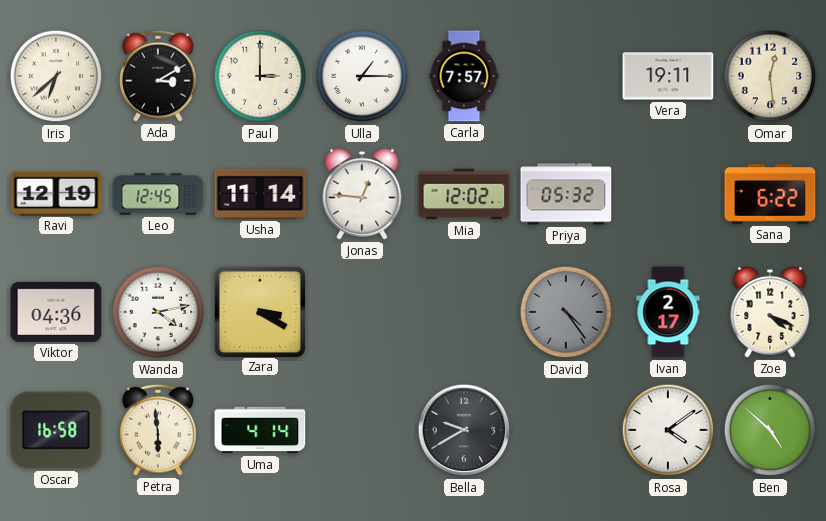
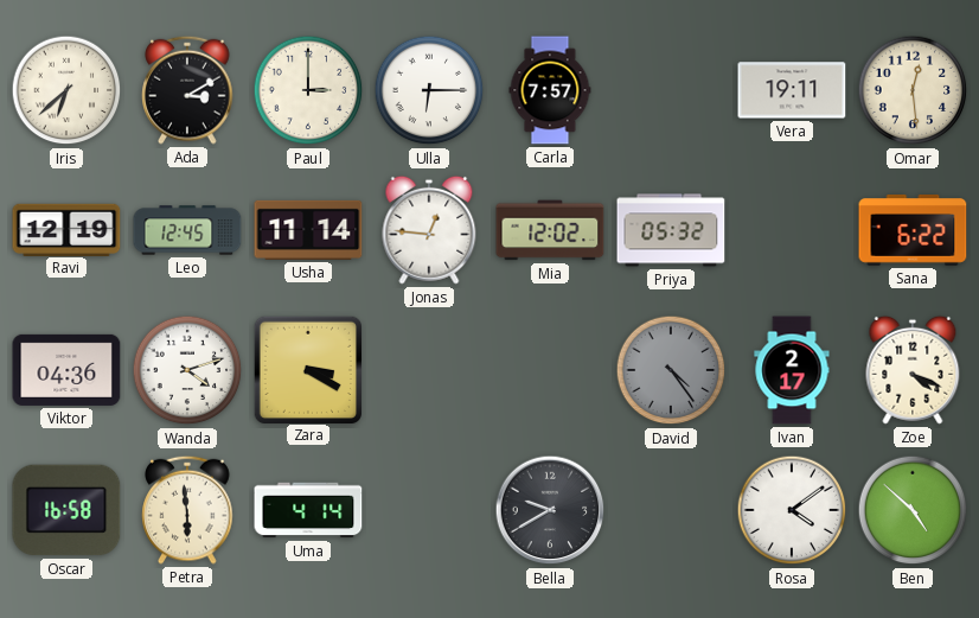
Ulla: 1:15 -> 6:15
Wanda: 4:13 -> 4:12
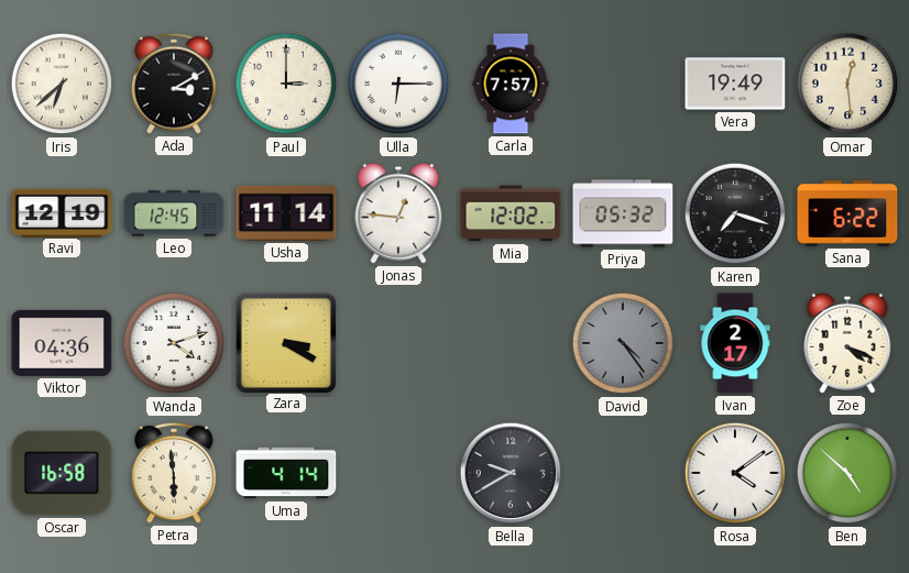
Vera: 19:11 -> 19:49
Karen: none -> 7:18
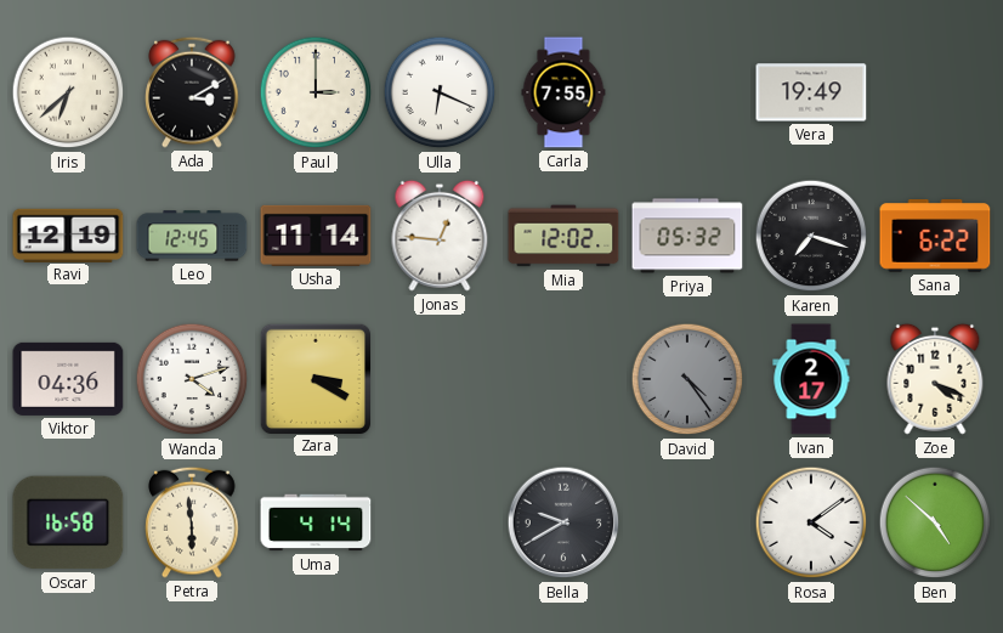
Ulla: 6:15 -> 6:19
Carla: 7:57 -> 7:55
Omar: 12:29 -> none
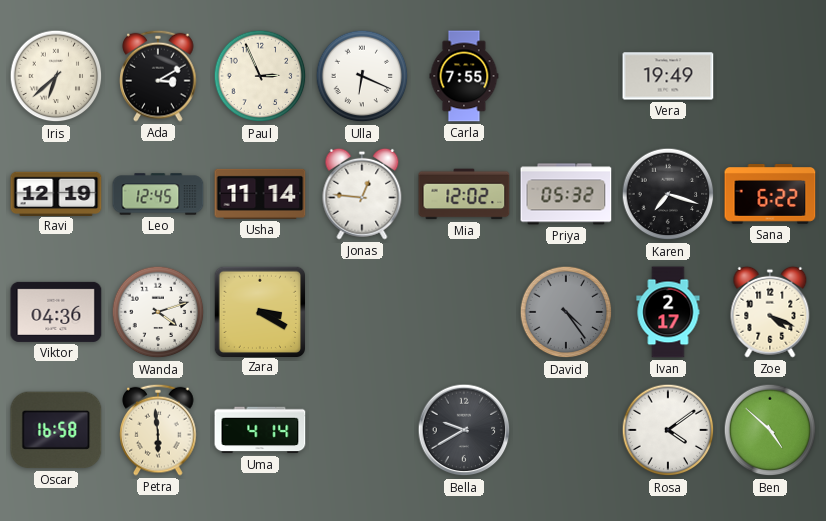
Paul: 3:00 -> 2:56
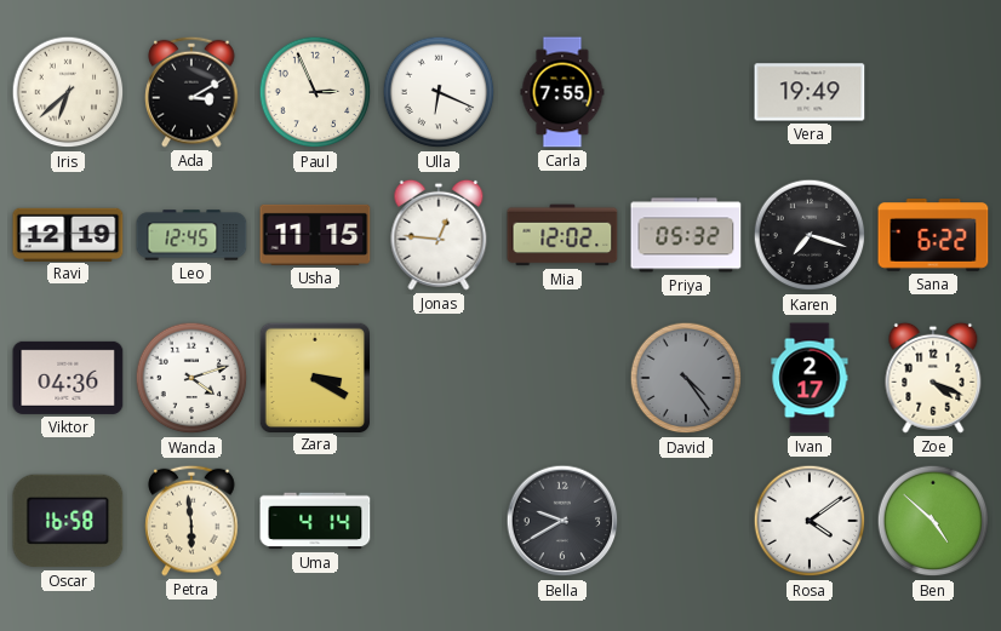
Usha: 11:14 -> 11:15
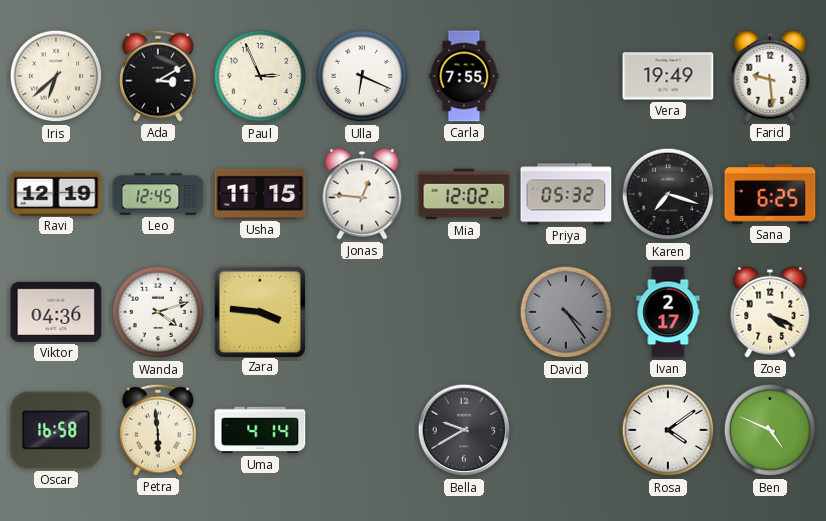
Farid: none -> 9:29
Sana: 6:22 -> 6:25
Zara: 3:20 -> 3:46
Ben: 4:52 -> 4:49
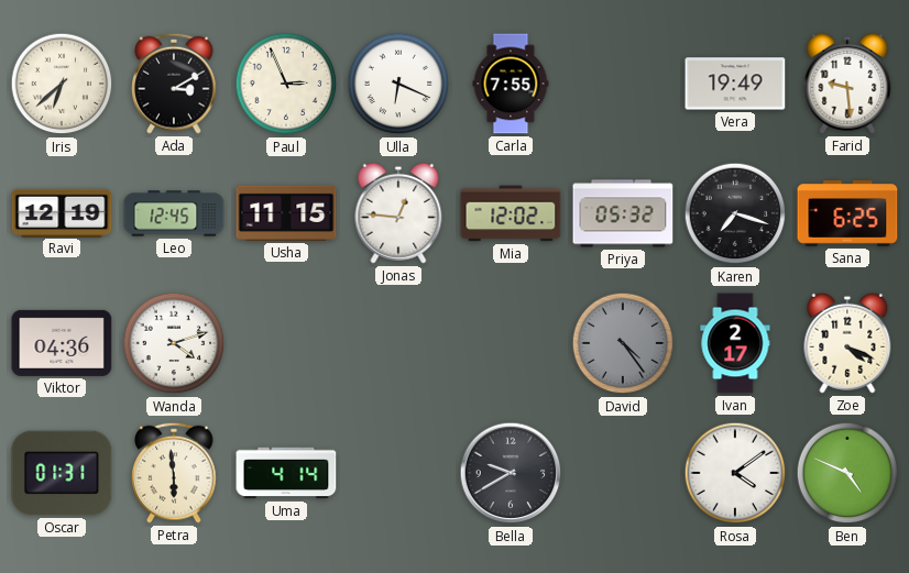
Zara: 3:46 -> none
Oscar: 16:58 -> 01:31
